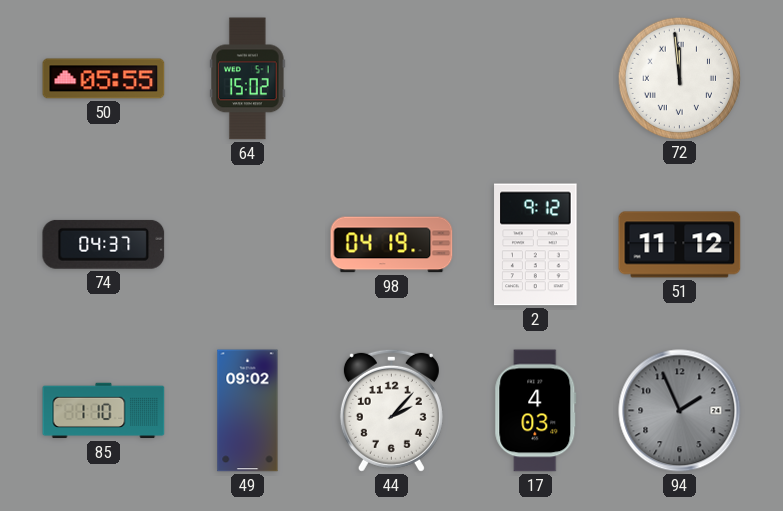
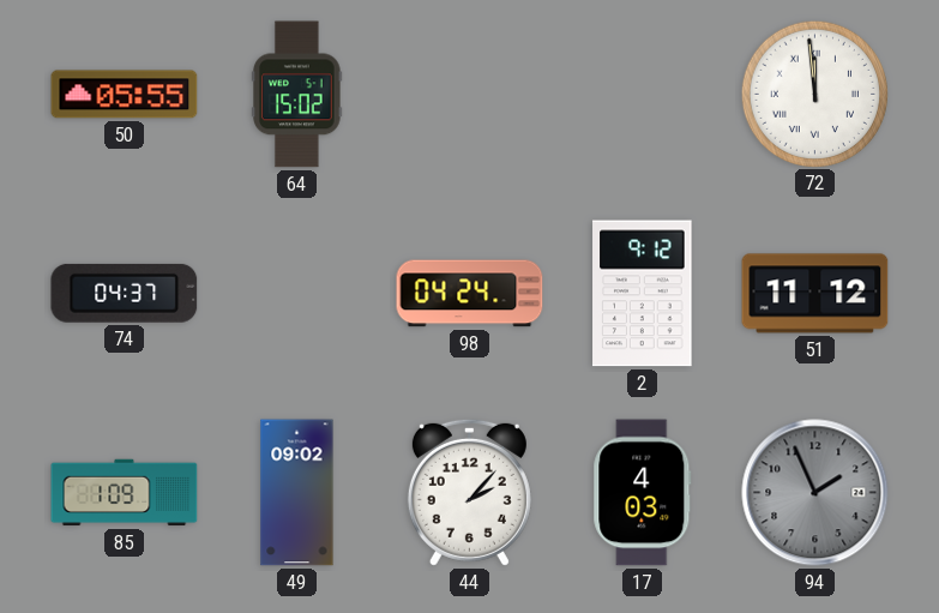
98: 04:19 -> 04:24
85: 1:10 -> 1:09
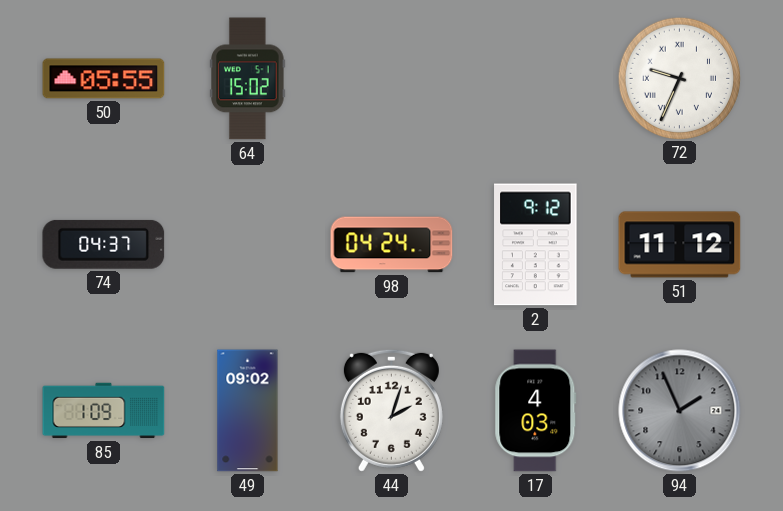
72: 11:59 -> 9:34
44: 2:07 -> 2:03
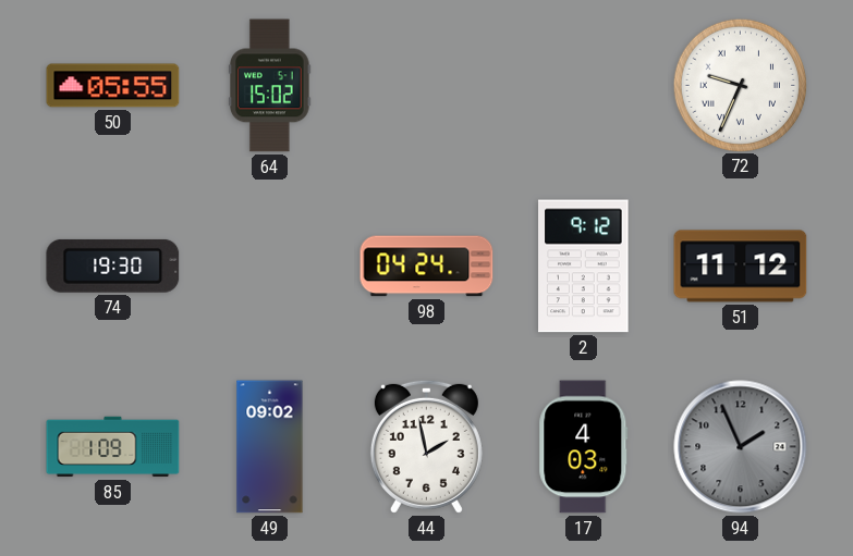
74: 04:37 -> 19:30
44: 2:03 -> 1:58
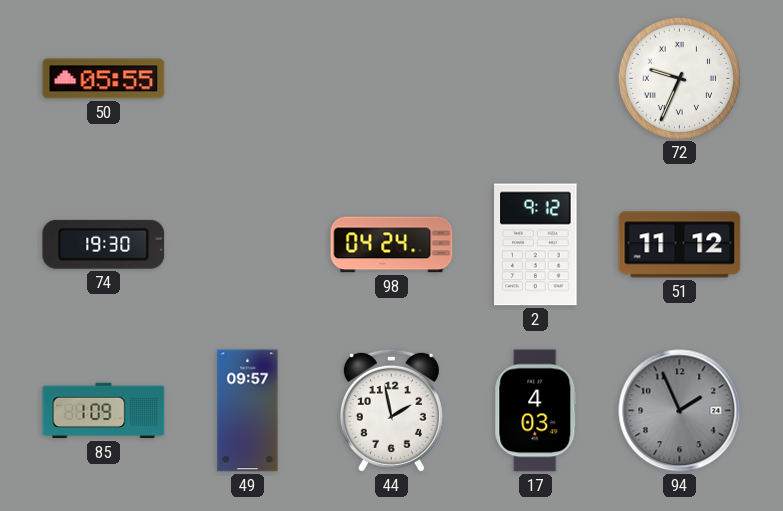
64: 15:02 -> none
49: 09:02 -> 09:57
